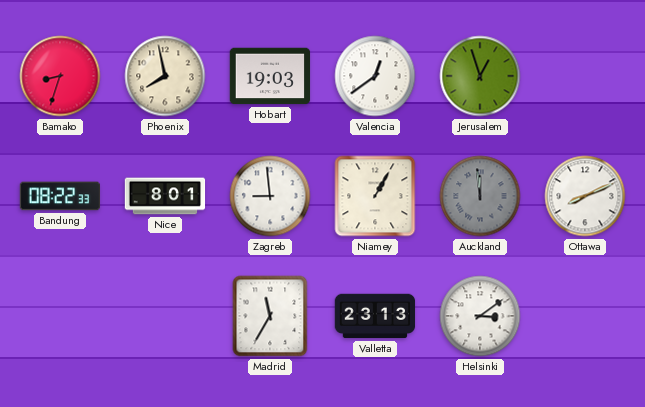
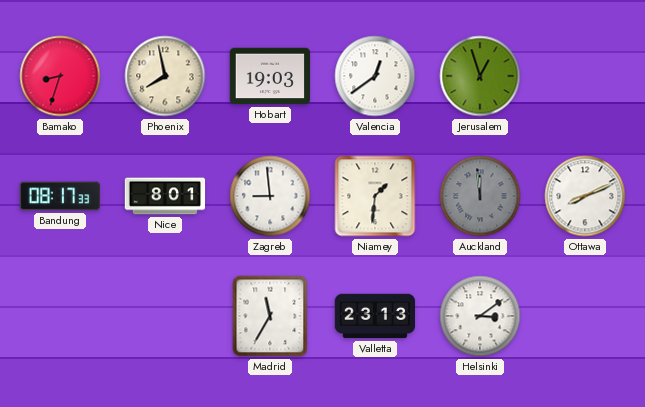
Bandung: 08:22 -> 08:17
Niamey: 1:05 -> 1:31
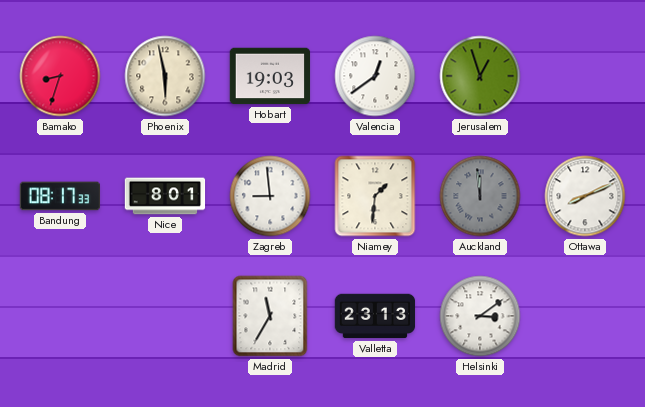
Phoenix: 7:58 -> 5:58
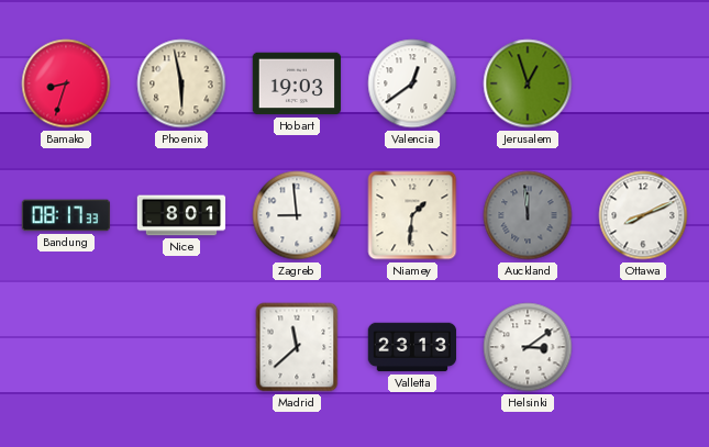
Madrid: 11:35 -> 11:38
